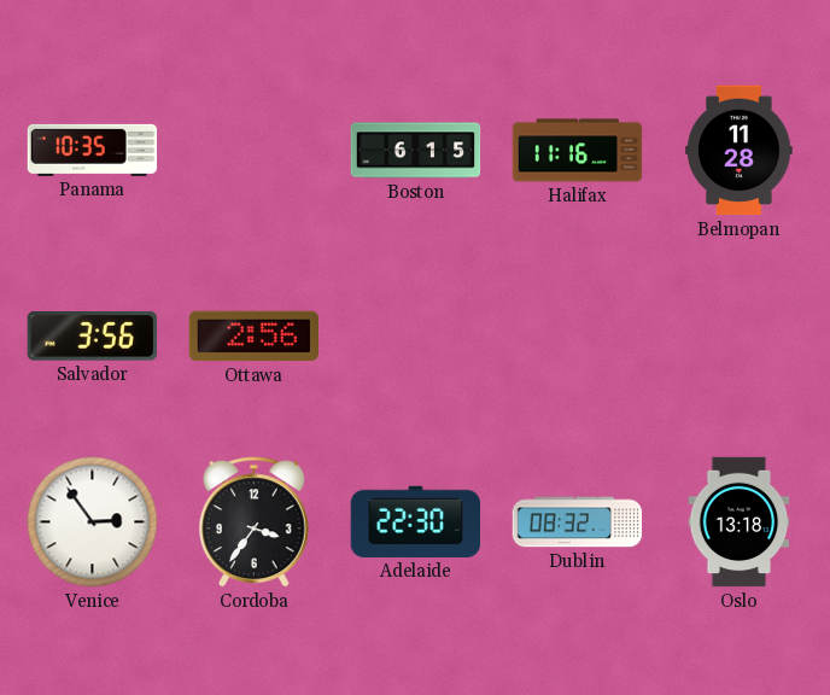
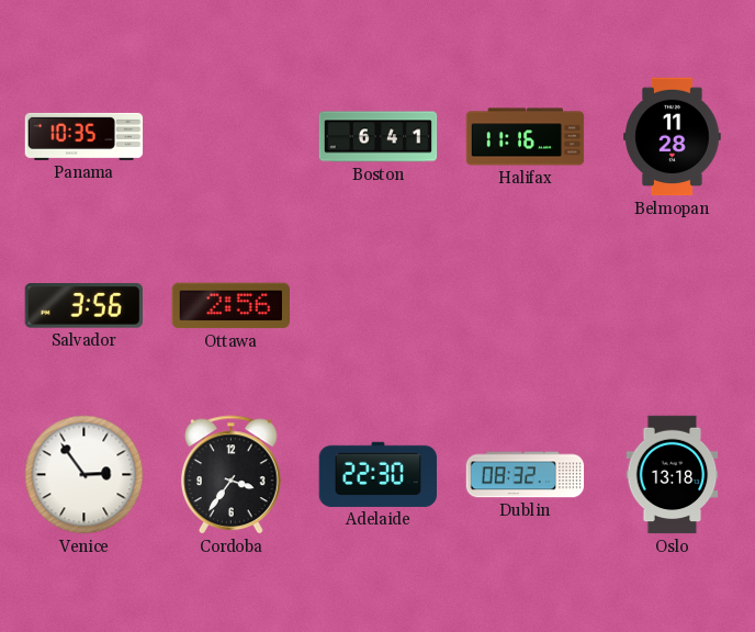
Boston: 6:15 -> 6:41
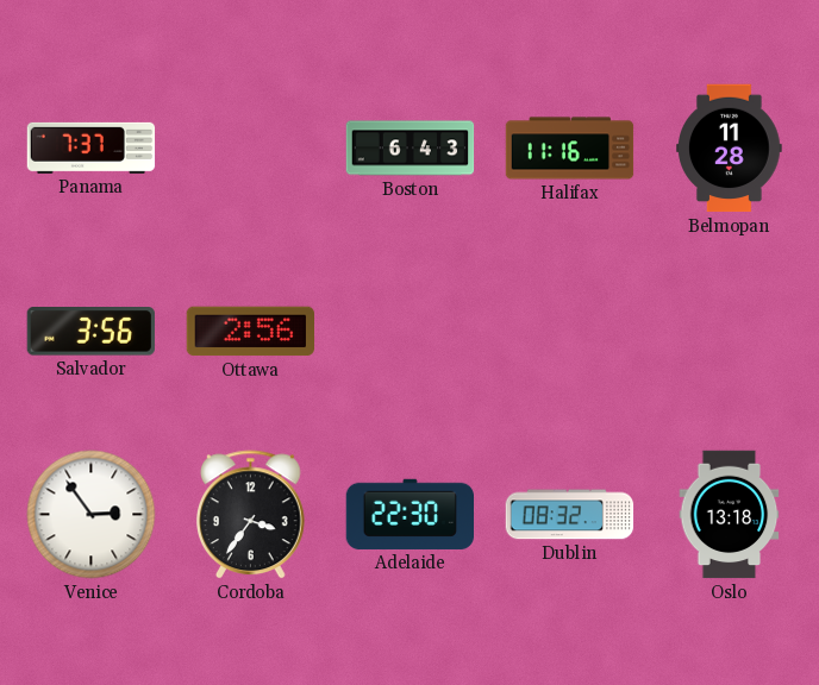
Panama: 10:35 -> 7:37
Boston: 6:41 -> 6:43
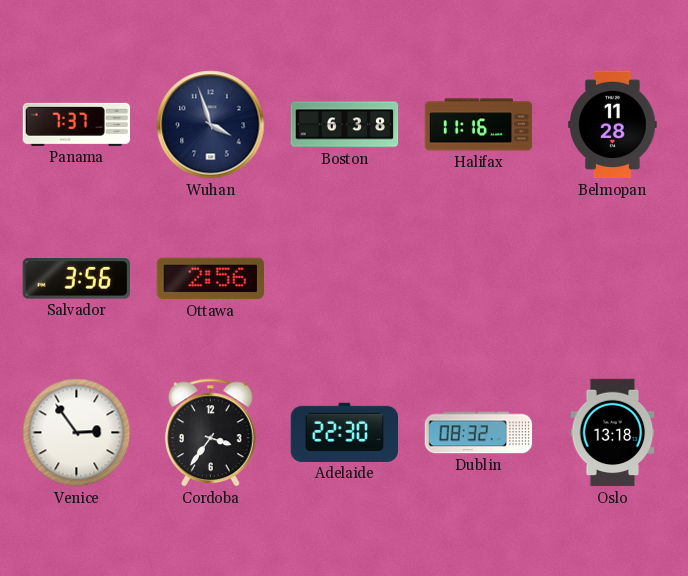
Wuhan: none -> 3:57
Boston: 6:43 -> 6:38
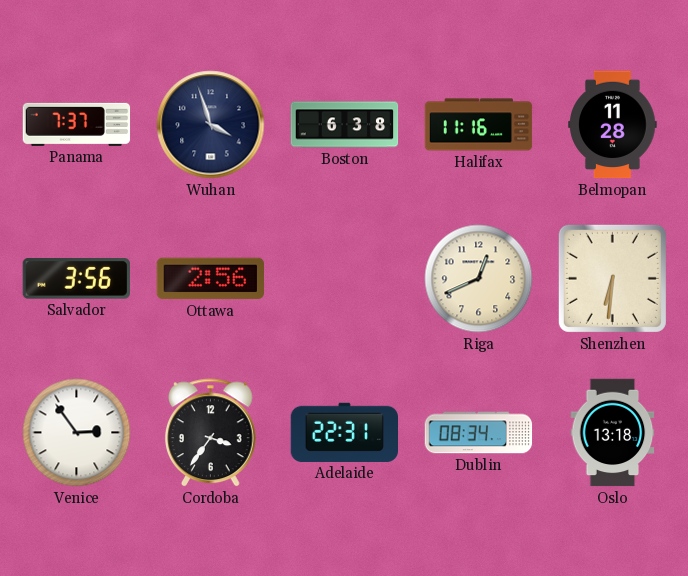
Riga: none -> 12:41
Shenzhen: none -> 6:31
Adelaide: 22:30 -> 22:31
Dublin: 08:32 -> 08:34
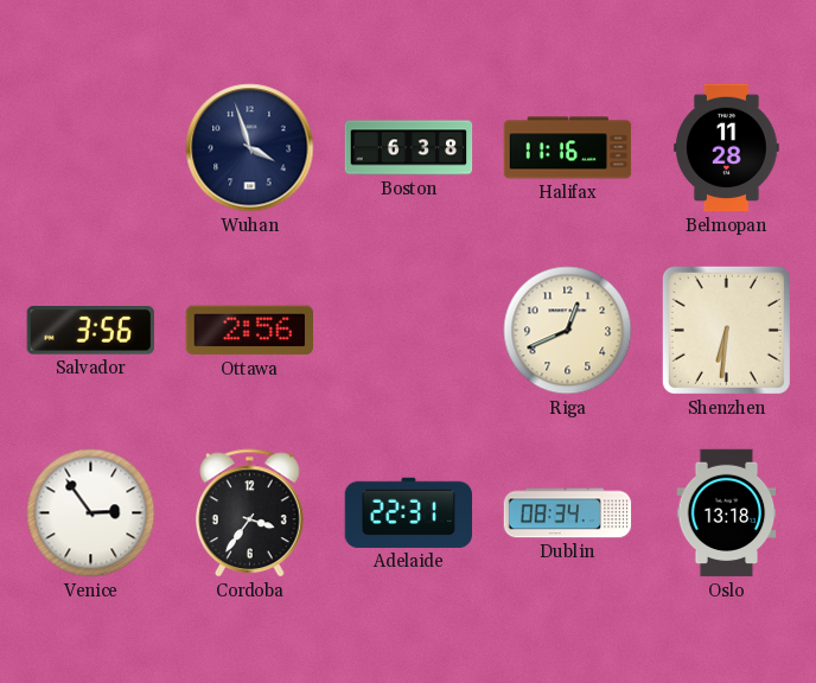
Panama: 7:37 -> none
